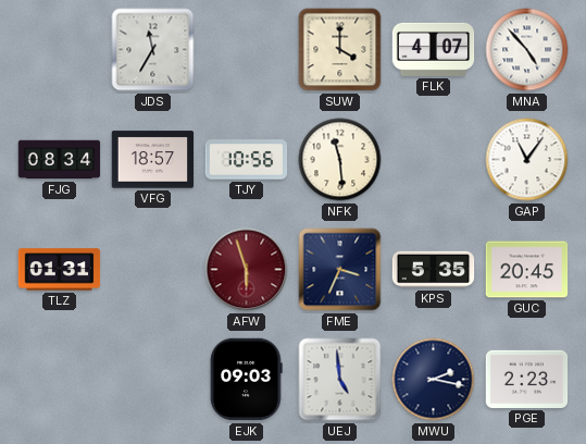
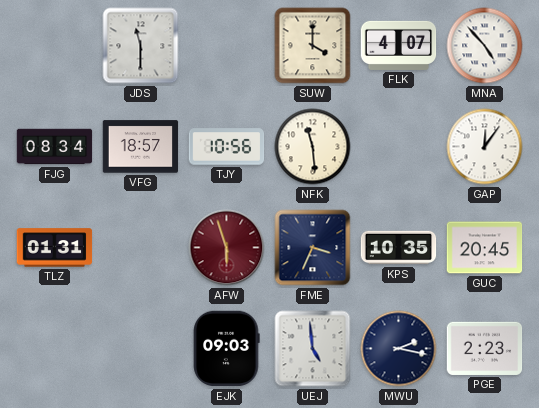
JDS: 11:35 -> 11:30
GAP: 11:06 -> 12:06
KPS: 5:35 -> 10:35
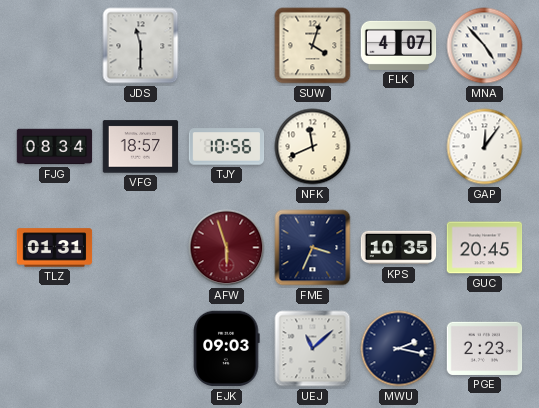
SUW: 4:00 -> 4:03
NFK: 11:29 -> 11:41
UEJ: 4:59 -> 11:08
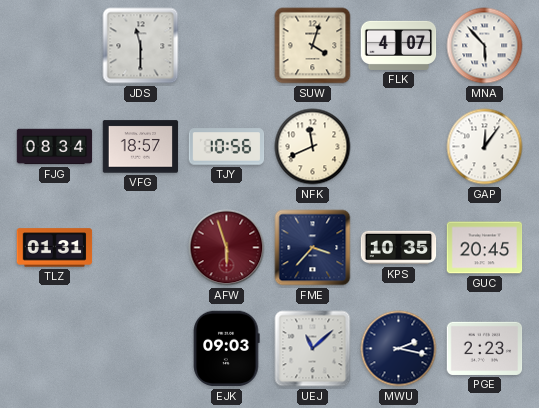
MNA: 4:53 -> 5:53
FME: 3:34 -> 3:37
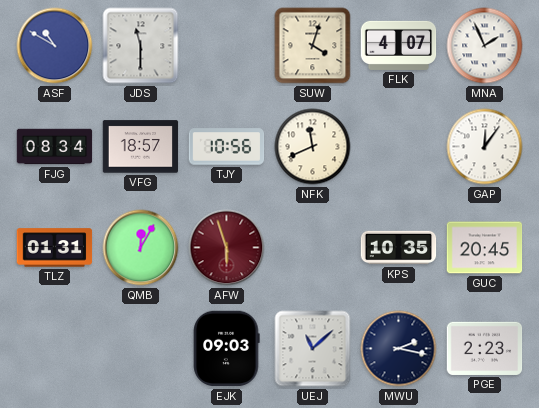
ASF: none -> 10:50
MNA: 5:53 -> 1:56
QMB: none -> 12:05
FME: 3:37 -> none
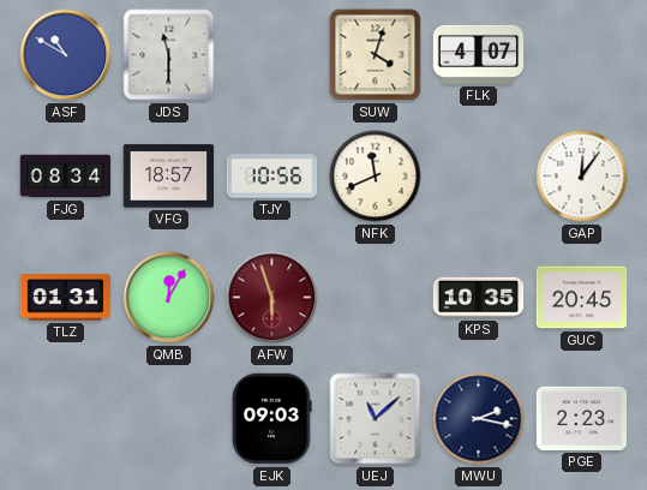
MNA: 1:56 -> none
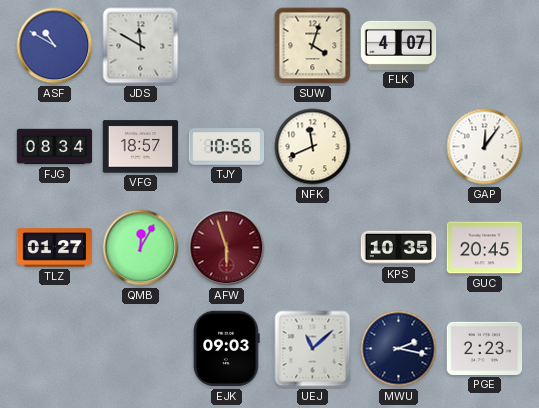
JDS: 11:30 -> 11:50
TLZ: 01:31 -> 01:27
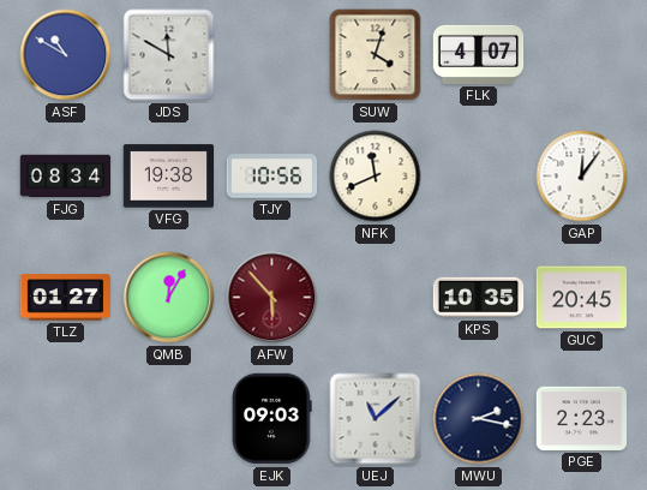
VFG: 18:57 -> 19:38
AFW: 5:57 -> 5:53
